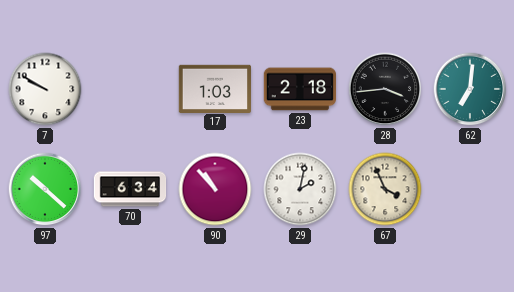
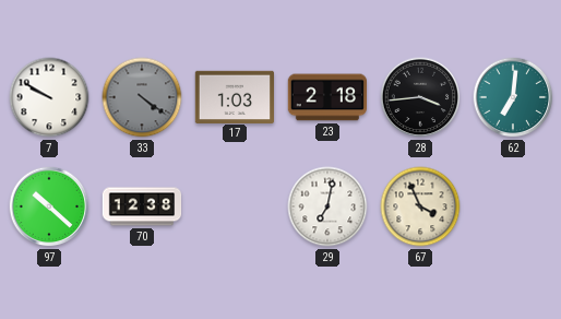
33: none -> 4:21
70: 6:34 -> 12:38
90: 10:53 -> none
29: 2:02 -> 7:02
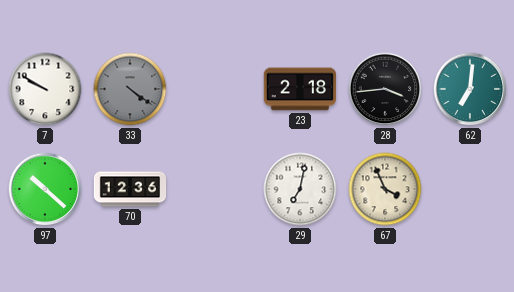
17: 1:03 -> none
70: 12:38 -> 12:36
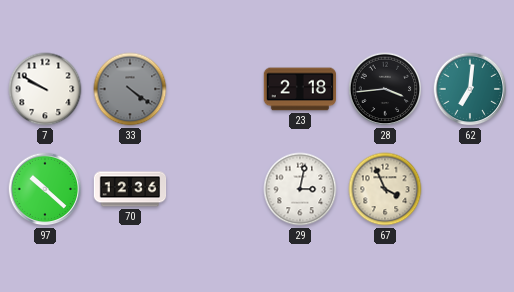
29: 7:02 -> 3:02
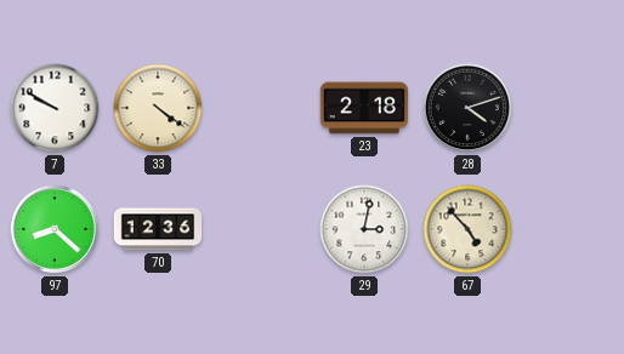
33 dial: grey -> cream
28: 3:44 -> 4:12
62: 7:01 -> none
97: 10:22 -> 8:22
67: 3:56 -> 4:53
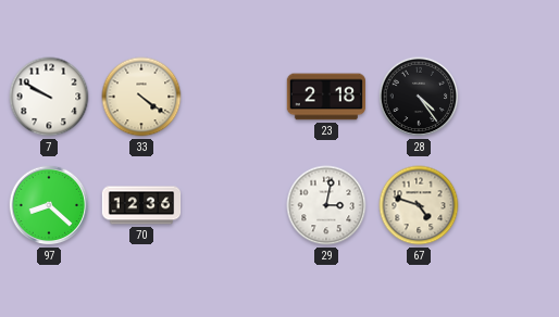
28: 4:12 -> 4:24
67: 4:53 -> 4:48
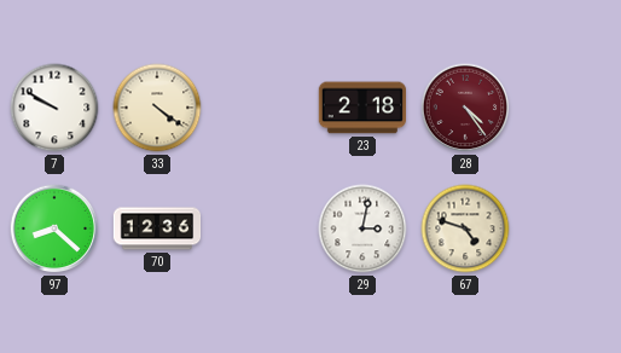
28 dial: black -> burgundy
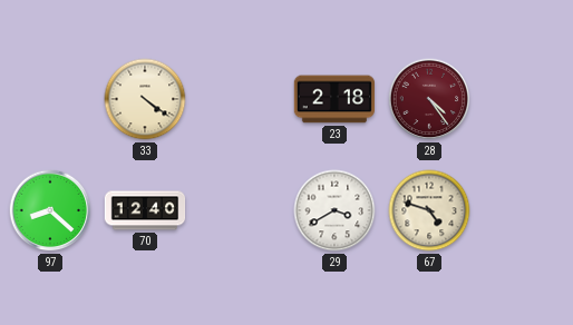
7: 9:50 -> none
70: 12:36 -> 12:40
29: 3:02 -> 3:40
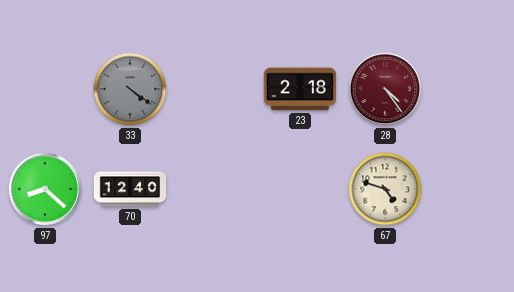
33 dial: cream -> grey
29: 3:40 -> none
